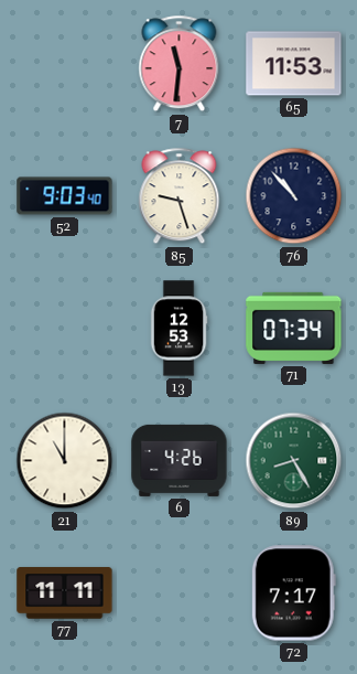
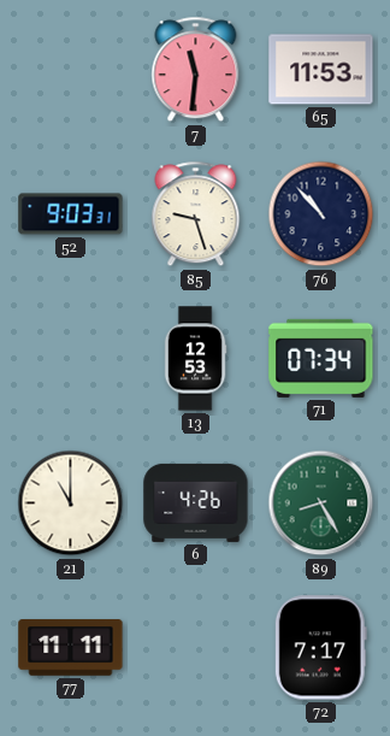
52: 9:03:40 -> 9:03:31
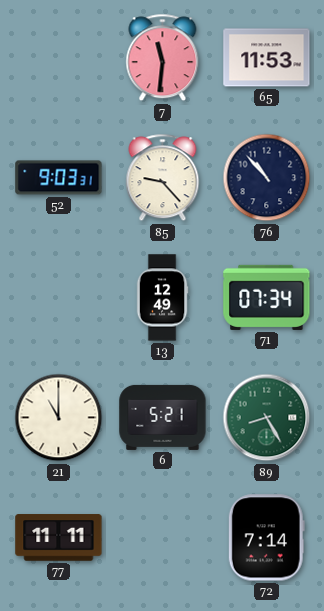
85: 9:27 -> 9:23
13: 12:53 -> 12:49
6: 4:26 -> 5:21
72: 7:17 -> 7:14
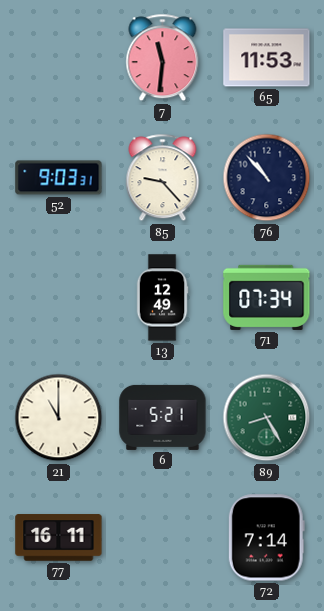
77: 11:11 -> 16:11
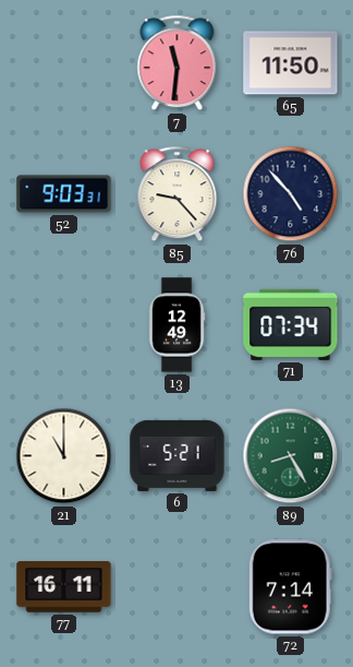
65: 11:53 -> 11:50
76: 10:53 -> 4:53
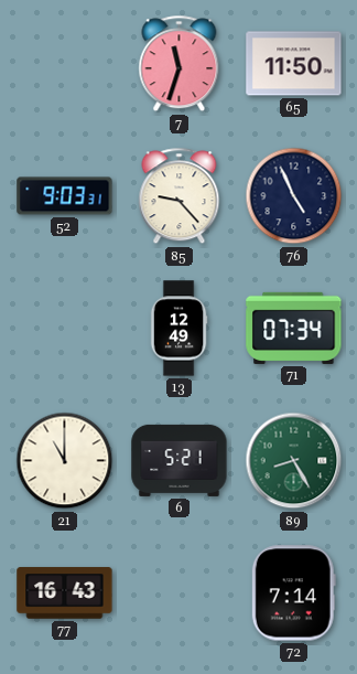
7: 11:31 -> 11:33
76: 4:53 -> 4:56
77: 16:11 -> 16:43
